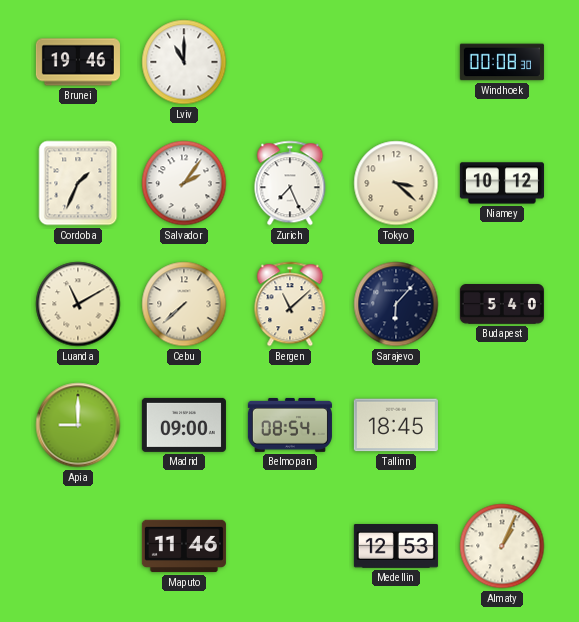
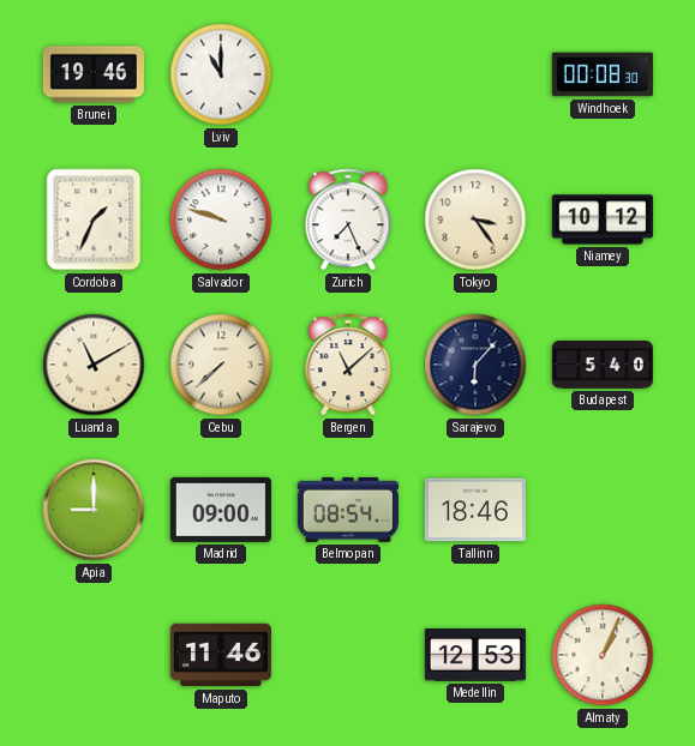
Salvador: 2:06 -> 9:48
Tokyo: 3:22 -> 3:24
Tallinn: 18:45 -> 18:46
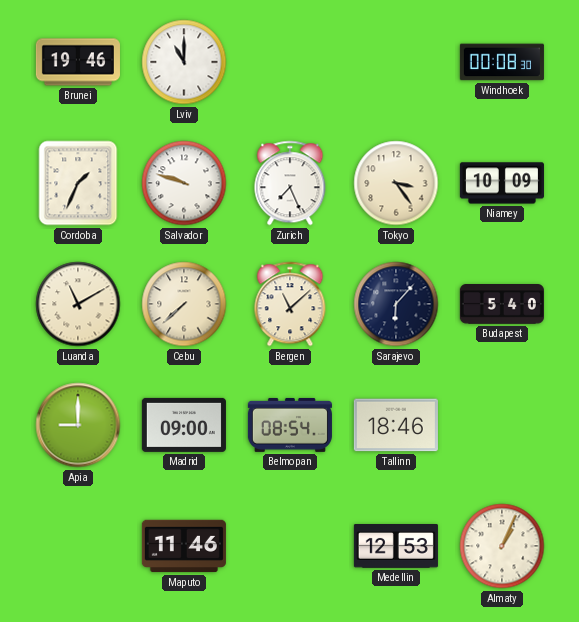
Niamey: 10:12 -> 10:09
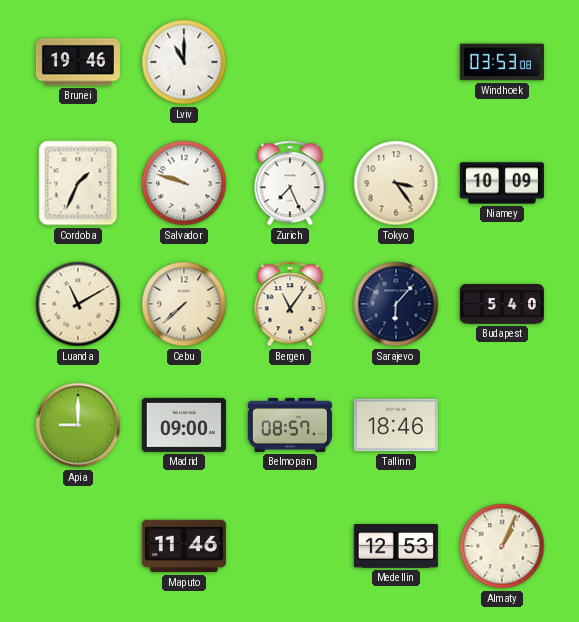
Windhoek: 00:08 -> 03:53
Bergen: 11:08 -> 11:06
Belmopan: 08:54 -> 08:57
